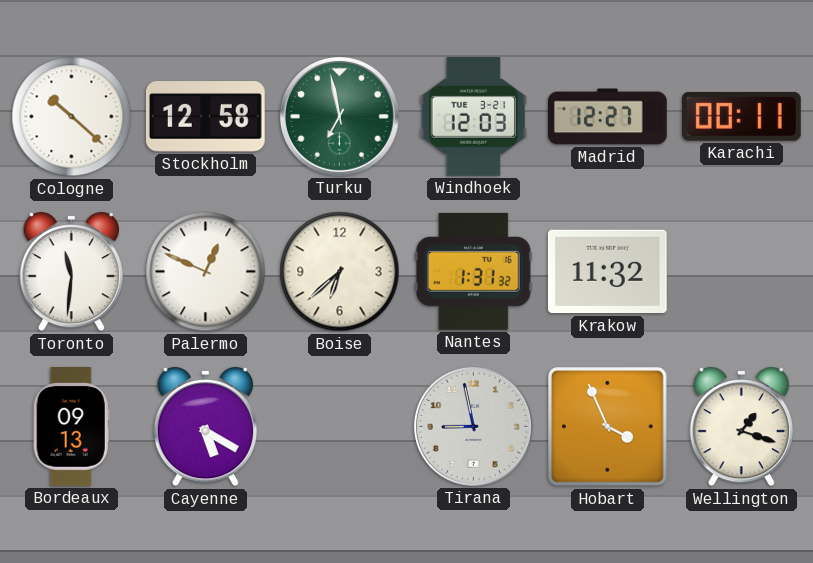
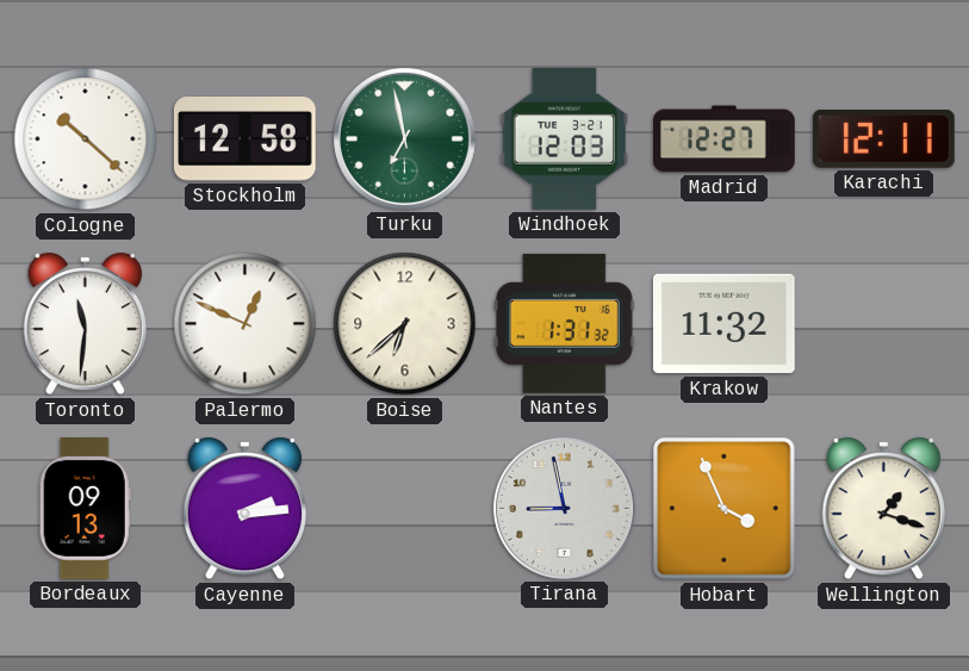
Karachi: 00:11 -> 12:11
Cayenne: 5:20 -> 2:14
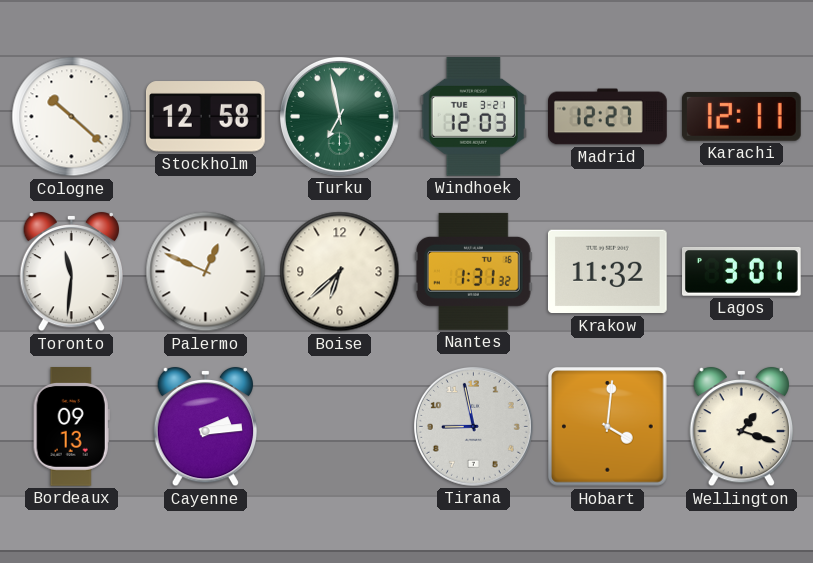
Lagos: none -> 3:01
Hobart: 3:56 -> 4:01
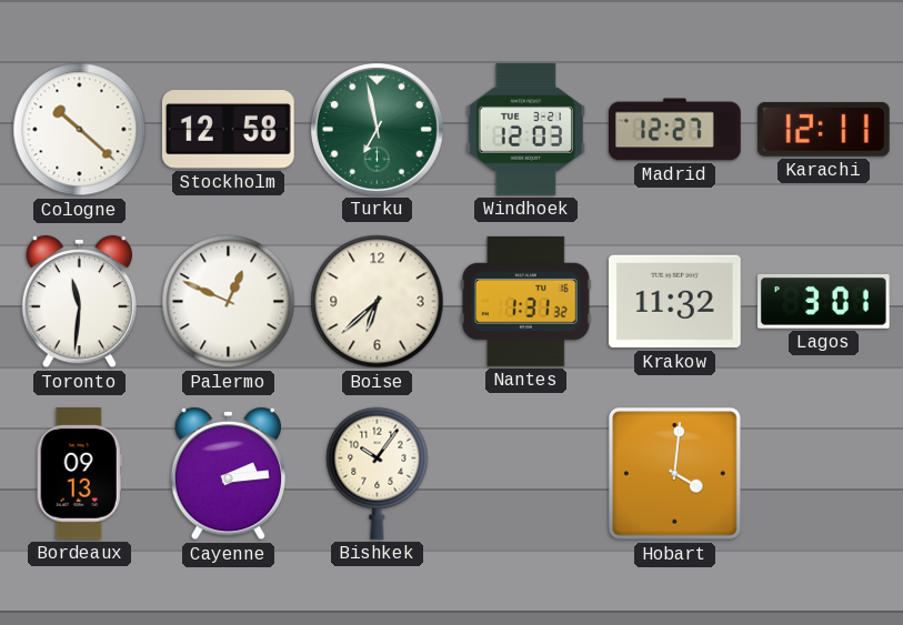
Bishkek: none -> 10:06
Tirana: 8:58 -> none
Wellington: 1:18 -> none
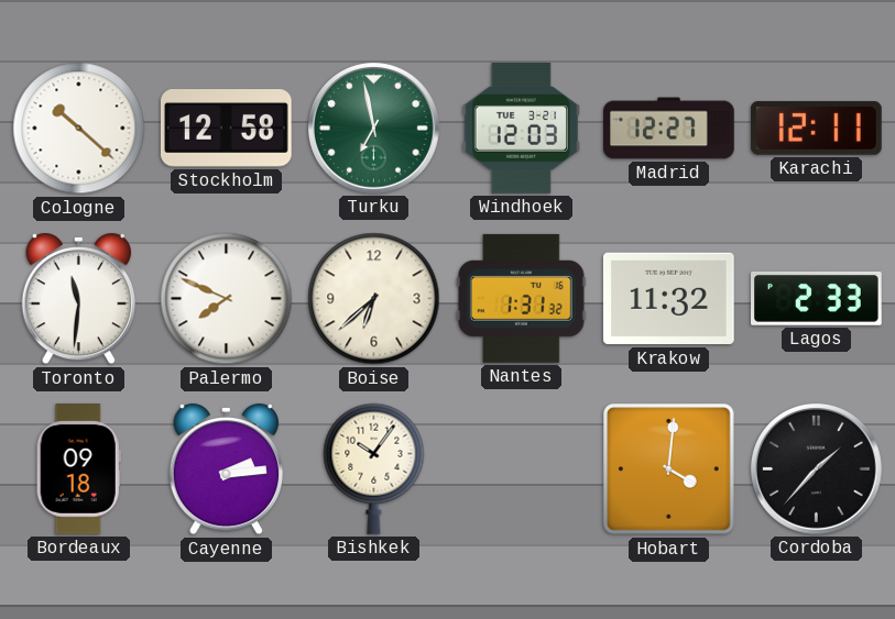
Palermo: 12:49 -> 7:49
Lagos: 3:01 -> 2:33
Bordeaux: 09:13 -> 09:18
Cordoba: none -> 1:37
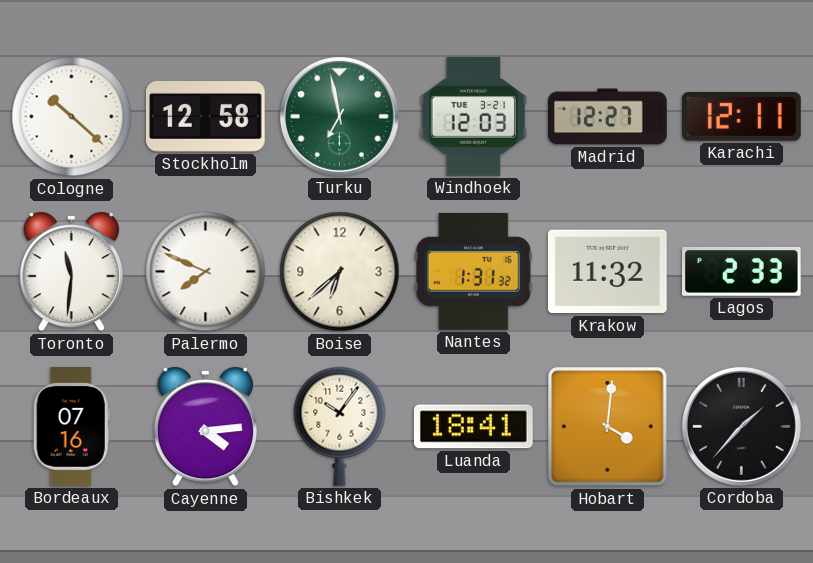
Bordeaux: 09:18 -> 07:16
Cayenne: 2:14 -> 4:14
Luanda: none -> 18:41
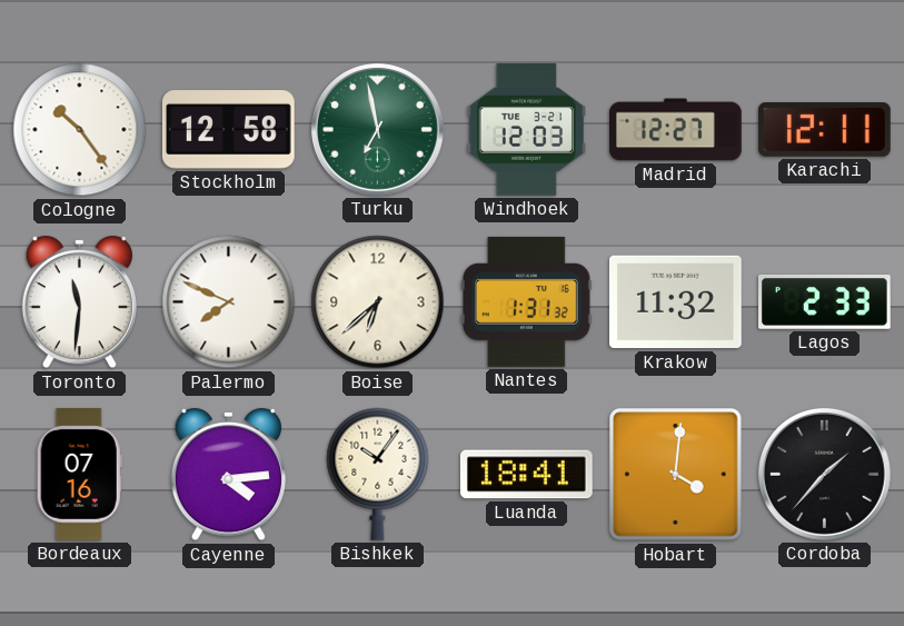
Cologne: 10:22 -> 10:24
